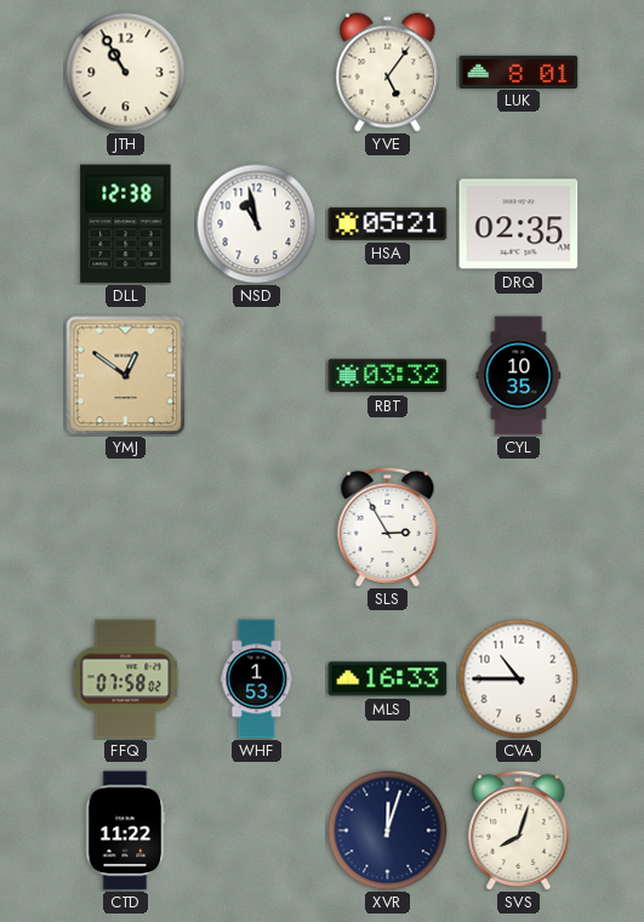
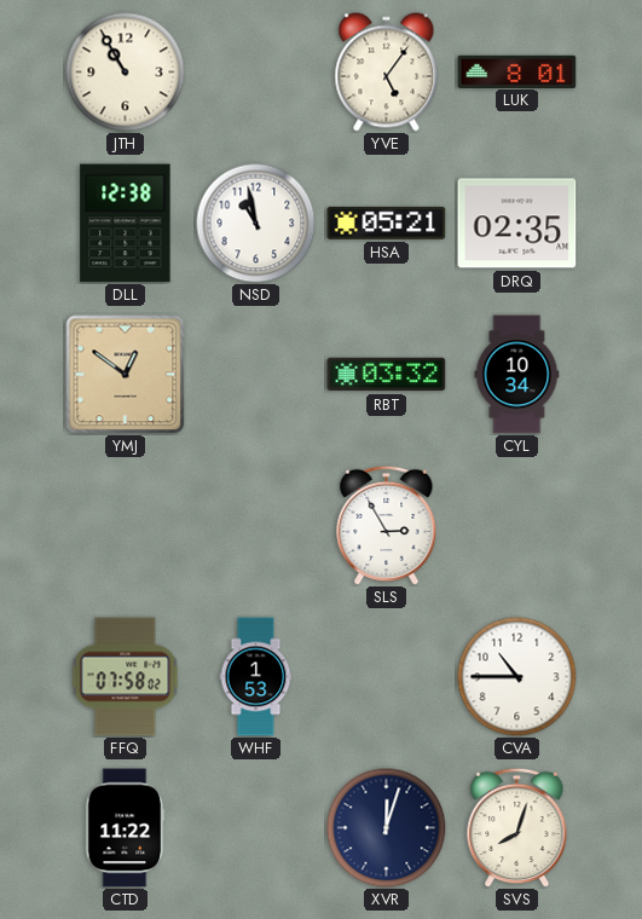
CYL: 10:35 -> 10:34
MLS: 16:33 -> none
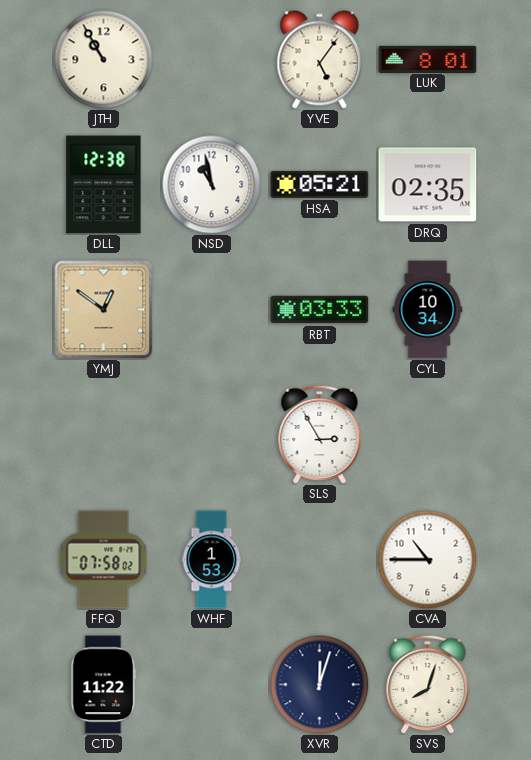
RBT: 03:32 -> 03:33
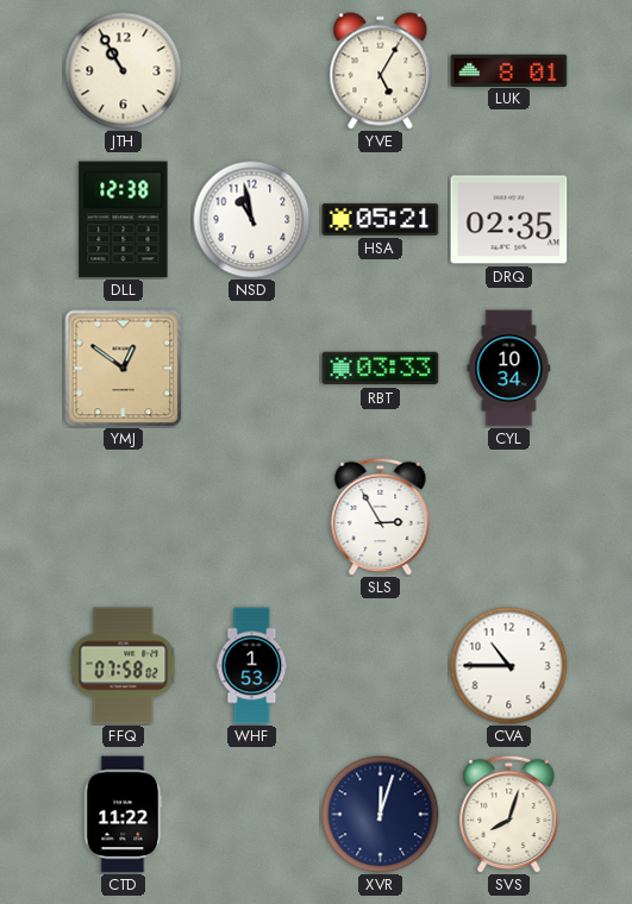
YVE: 5:06 -> 5:05
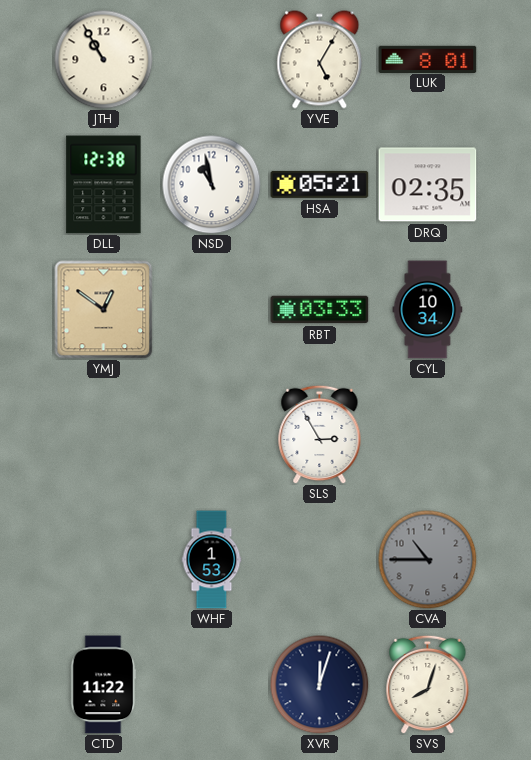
FFQ: 07:58 -> none
CVA dial: white -> grey
